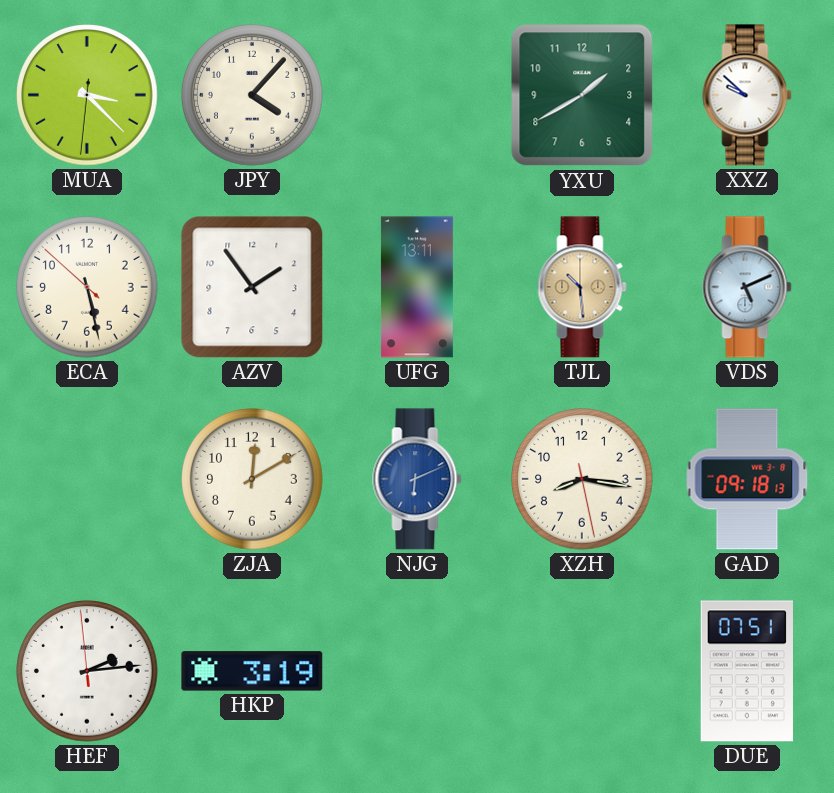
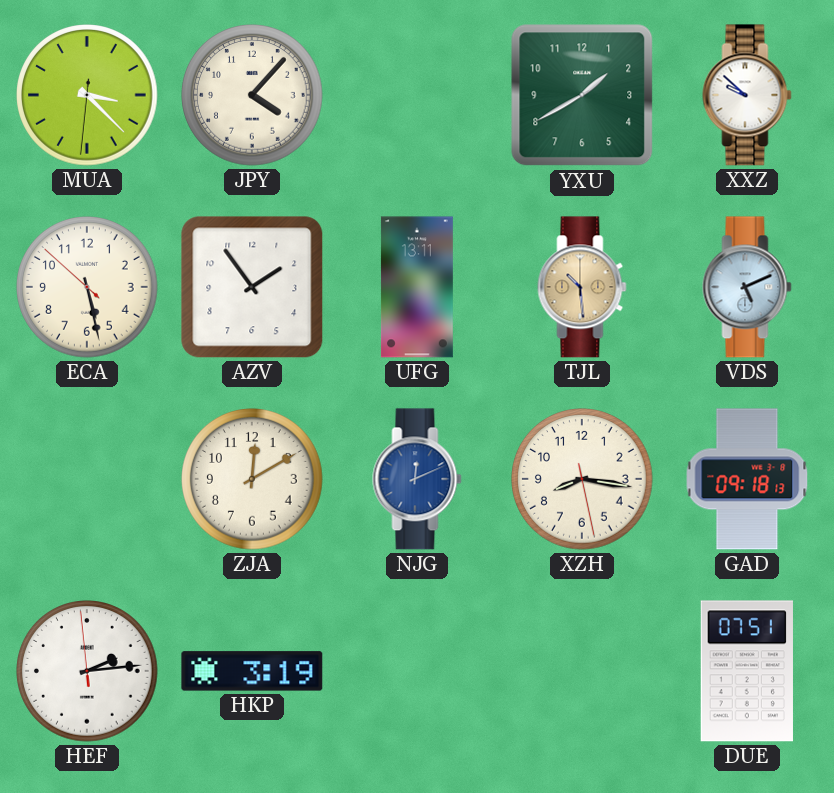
NJG: 6:11 -> 12:11
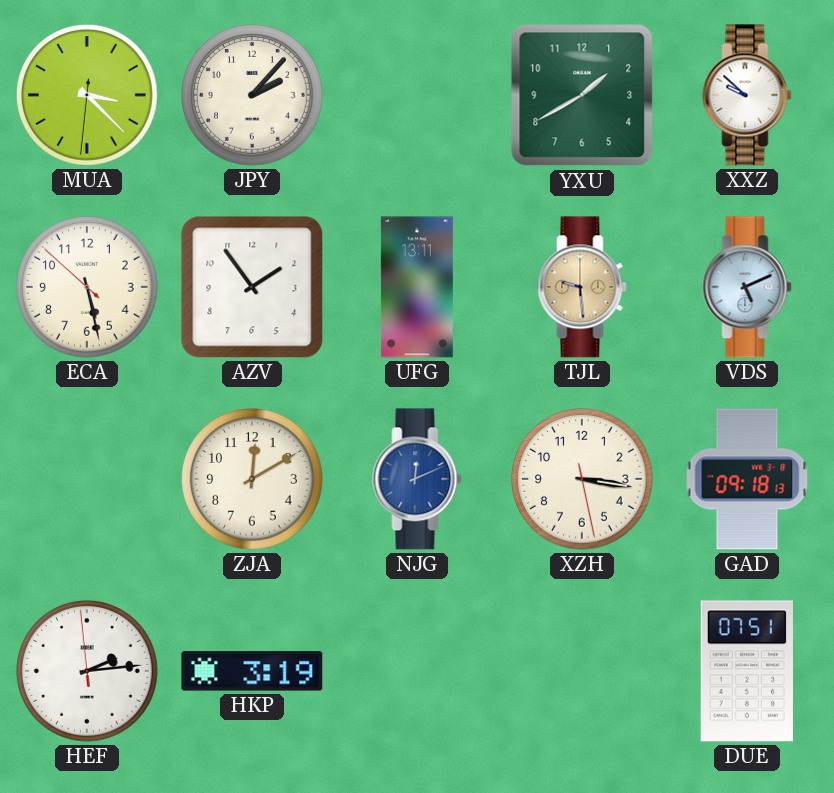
JPY: 4:07 -> 2:07
TJL: 10:29 -> 9:29
XZH: 8:16 -> 3:16
